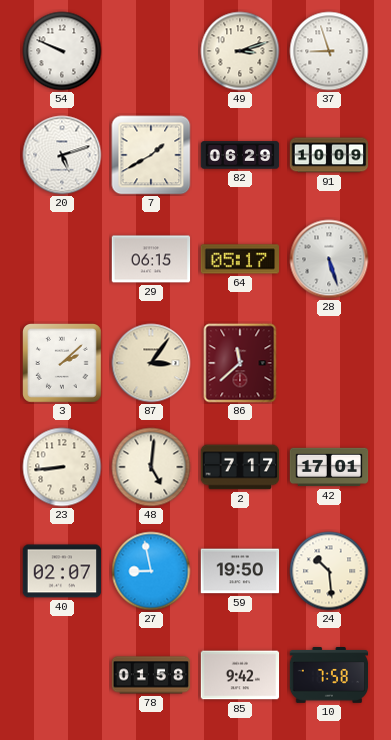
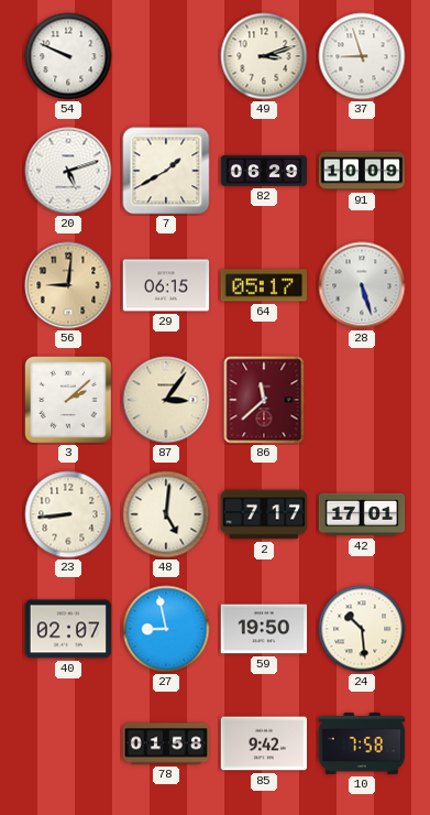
56: none -> 9:01
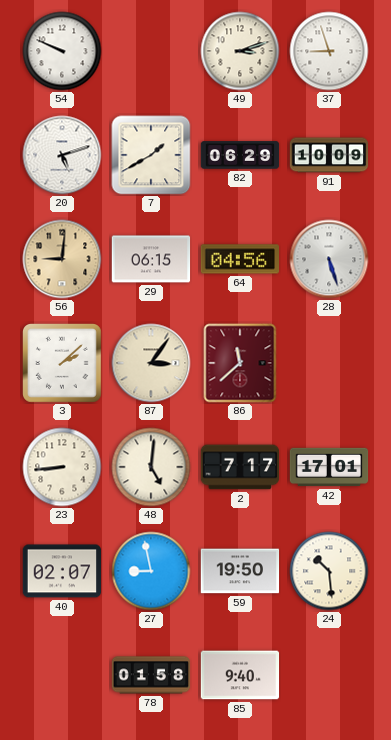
64: 05:17 -> 04:56
85: 9:42 -> 9:40
10: 7:58 -> none
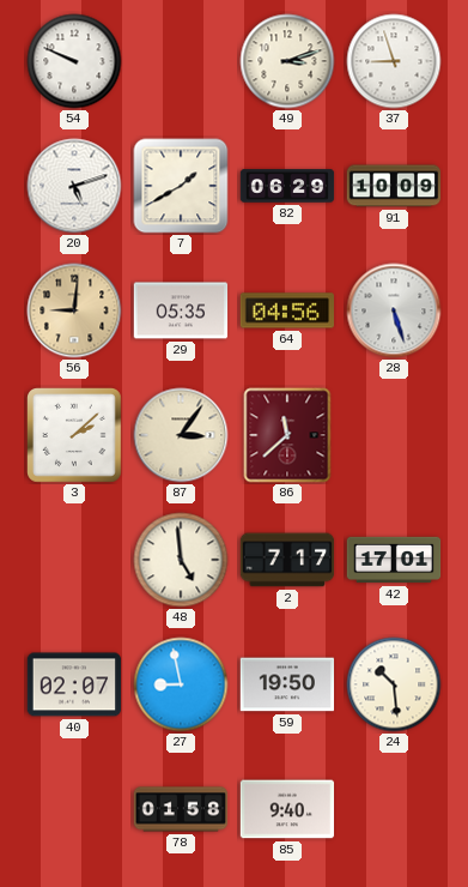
29: 06:15 -> 05:35
23: 8:44 -> none
48: 5:01 -> 4:59
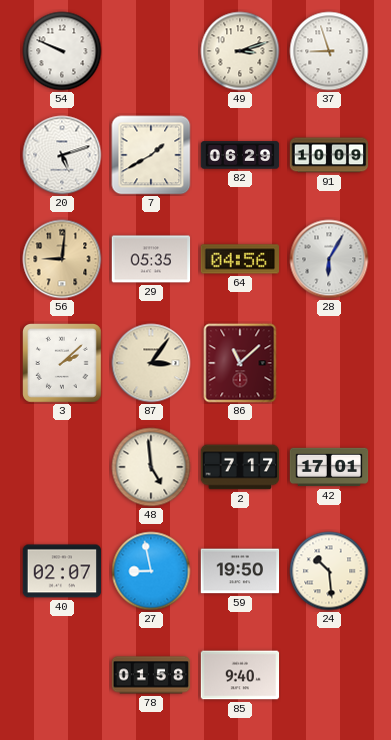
28: 5:27 -> 6:05
86: 11:38 -> 11:08
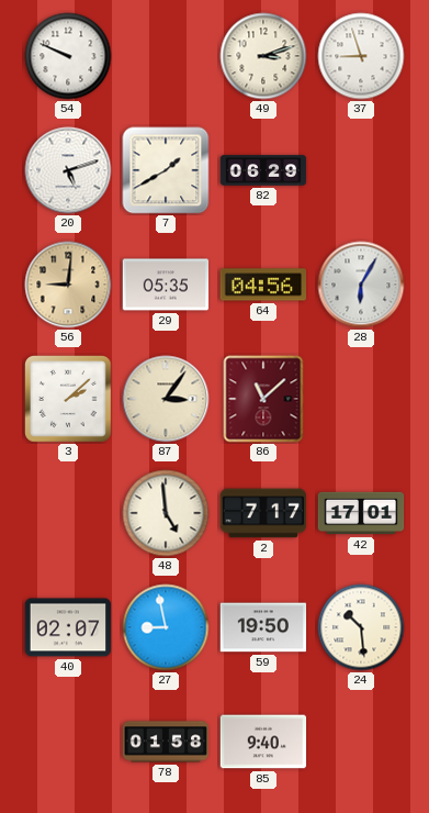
91: 10:09 -> none
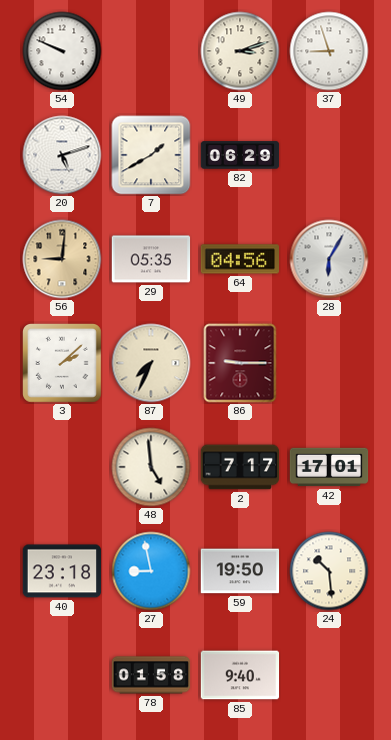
87: 3:06 -> 7:34
86: 11:08 -> 9:15
40: 02:07 -> 23:18
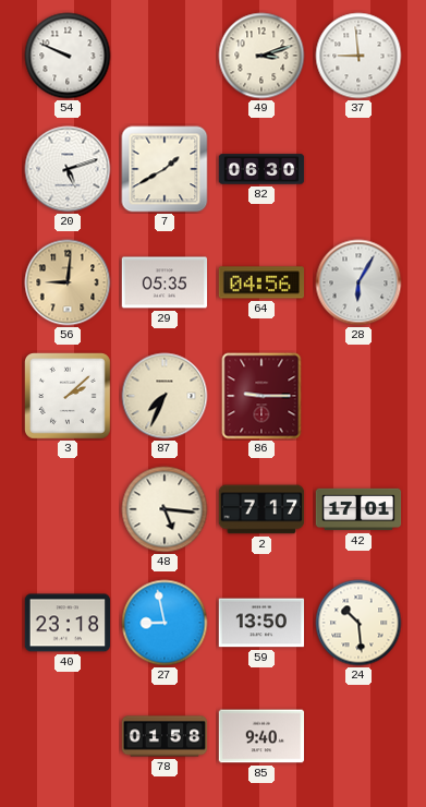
37: 8:57 -> 8:59
82: 06:29 -> 06:30
48: 4:59 -> 5:16
59: 19:50 -> 13:50
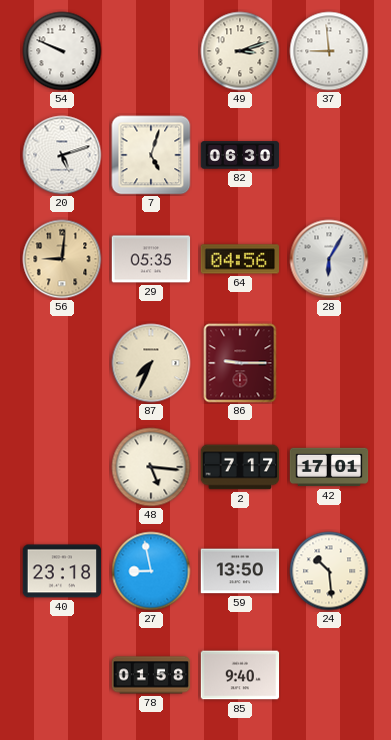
7: 1:40 -> 5:03
3: 2:08 -> none
